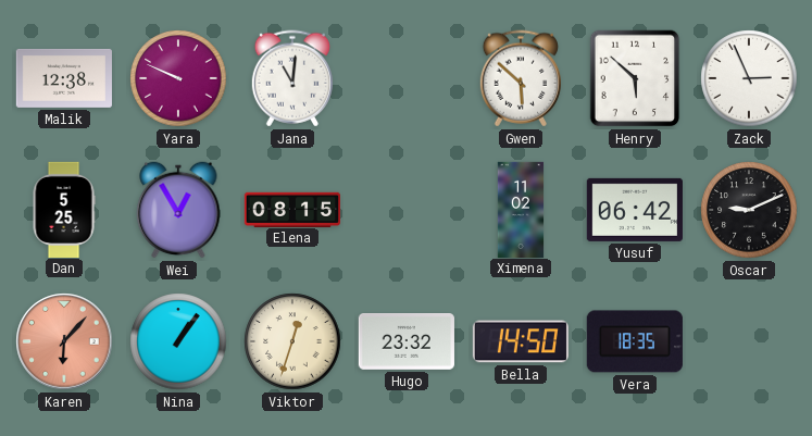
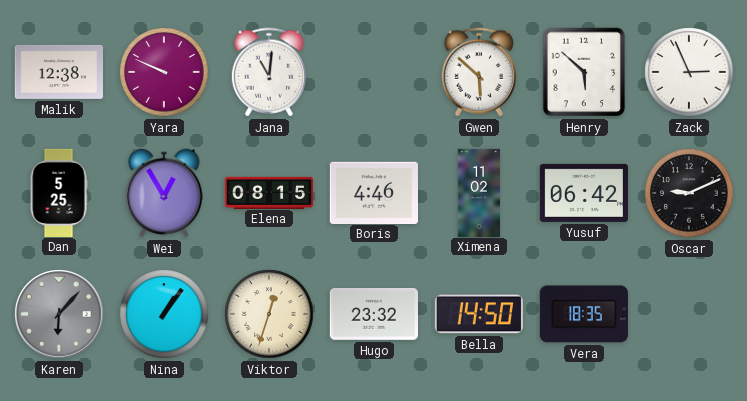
Boris: none -> 4:46
Karen dial: salmon -> grey
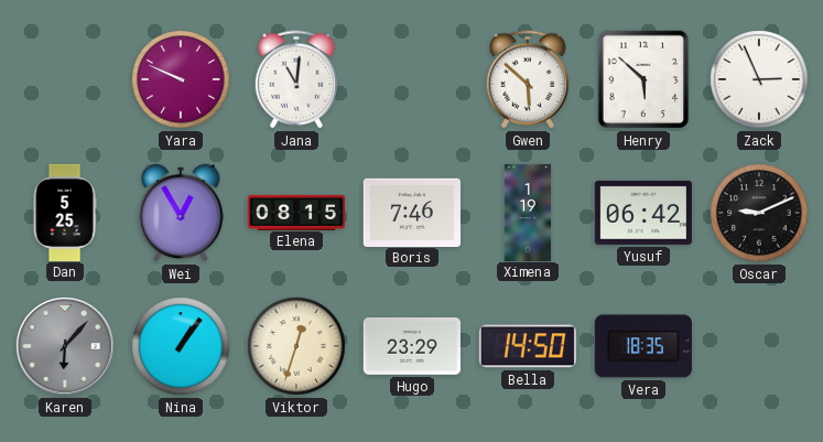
Malik: 12:38 -> none
Boris: 4:46 -> 7:46
Ximena: 11:02 -> 1:19
Hugo: 23:32 -> 23:29
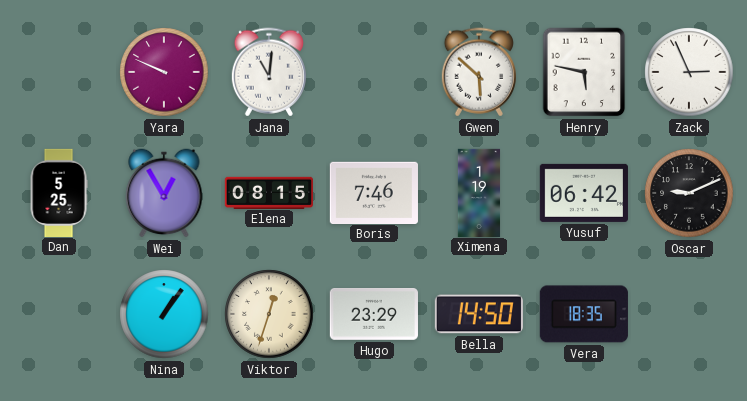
Henry: 5:52 -> 5:47
Karen: 6:07 -> none
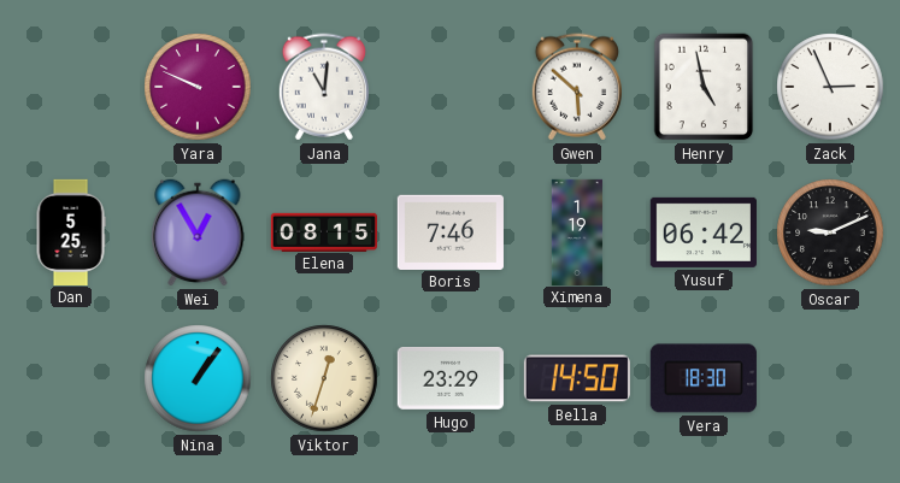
Henry: 5:47 -> 4:58
Vera: 18:35 -> 18:30
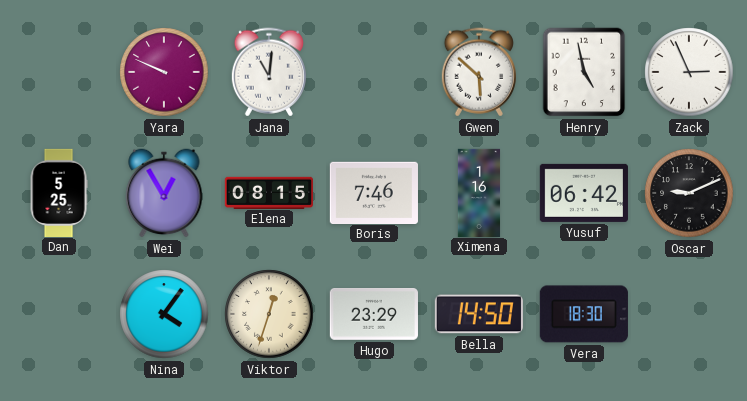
Ximena: 1:19 -> 1:16
Nina: 1:06 -> 4:06
